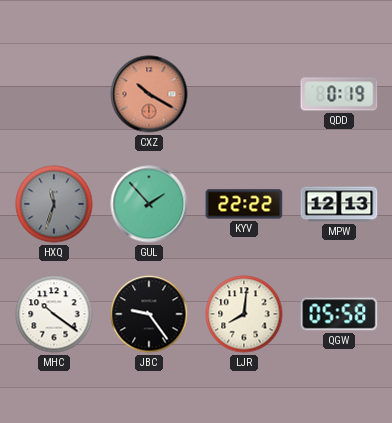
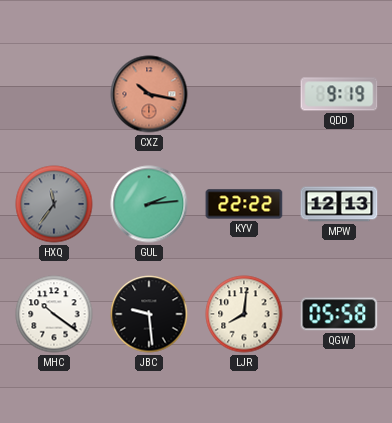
CXZ: 10:20 -> 10:17
QDD: 0:19 -> 9:19
HXQ: 11:33 -> 11:36
GUL: 1:53 -> 2:14
JBC: 9:24 -> 9:29
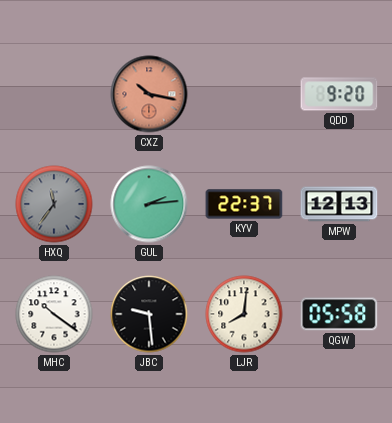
QDD: 9:19 -> 9:20
KYV: 22:22 -> 22:37
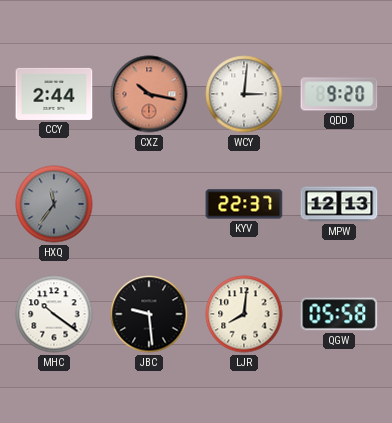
CCY: none -> 2:44
WCY: none -> 3:01
GUL: 2:14 -> none
